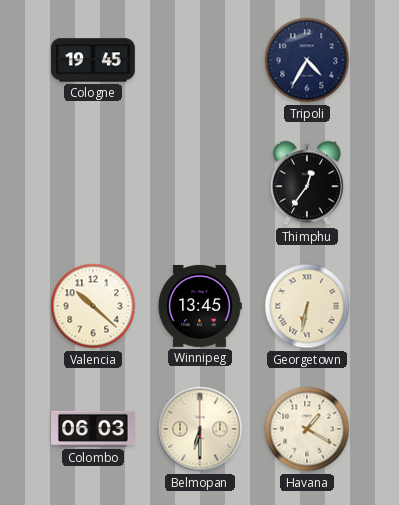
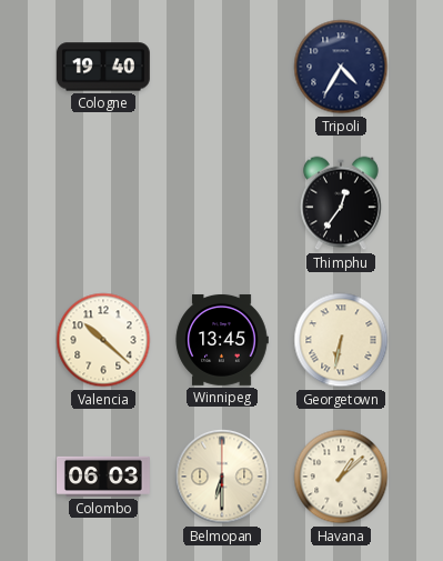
Cologne: 19:45 -> 19:40
Havana: 1:20 -> 1:08
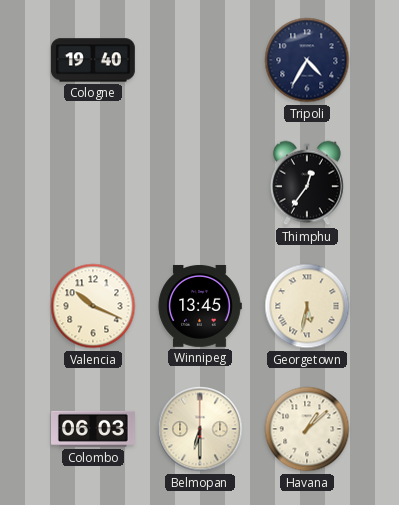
Valencia: 10:22 -> 10:19
Georgetown: 6:32 -> 5:32
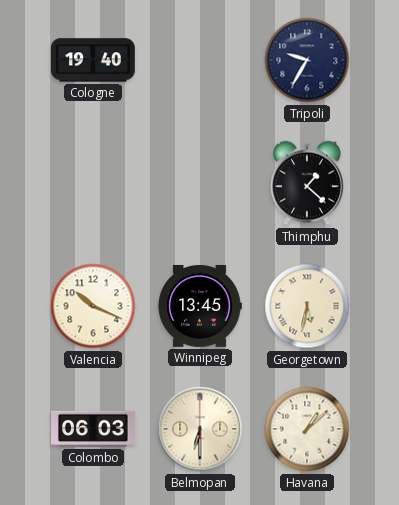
Tripoli: 4:35 -> 9:35
Thimphu: 12:36 -> 1:22
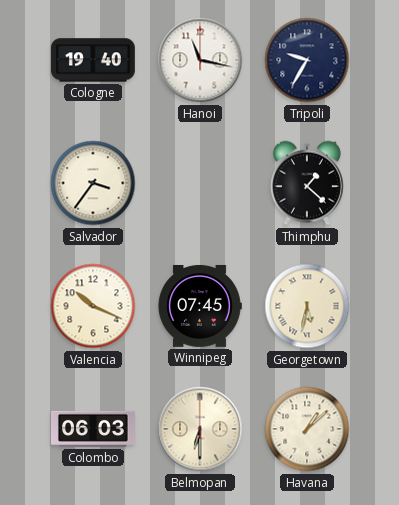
Hanoi: none -> 11:17
Salvador: none -> 3:36
Winnipeg: 13:45 -> 07:45
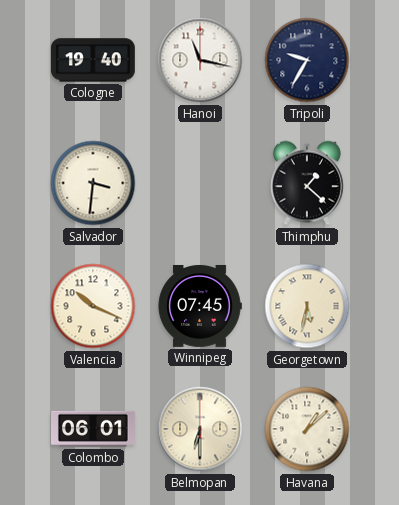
Salvador: 3:36 -> 3:31
Colombo: 06:03 -> 06:01
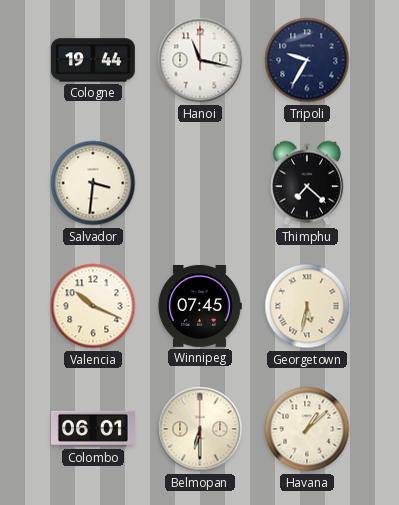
Cologne: 19:40 -> 19:44
Thimphu: 1:22 -> 7:22
